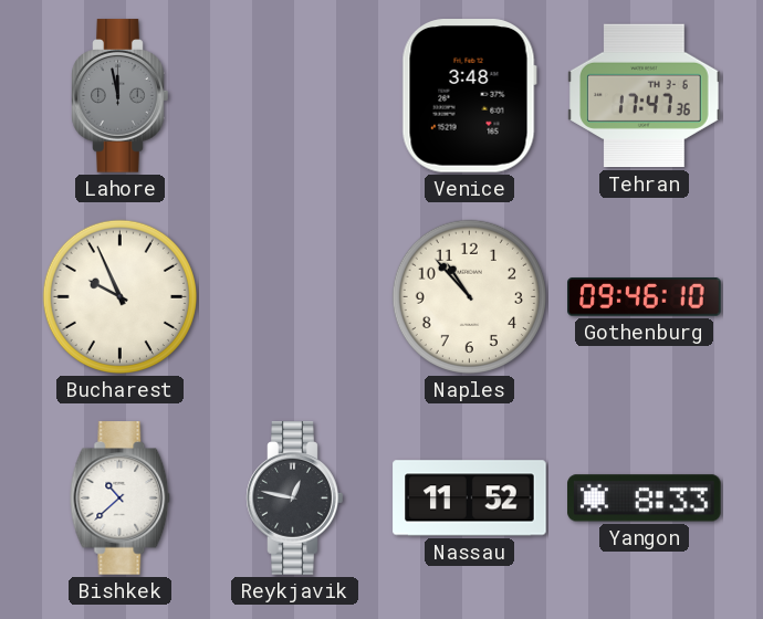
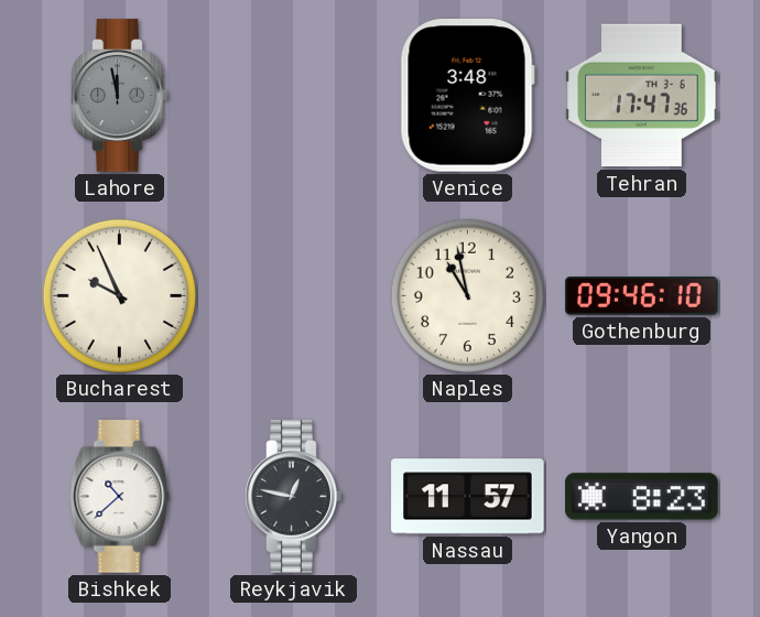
Naples: 10:53 -> 10:58
Nassau: 11:52 -> 11:57
Yangon: 8:33 -> 8:23
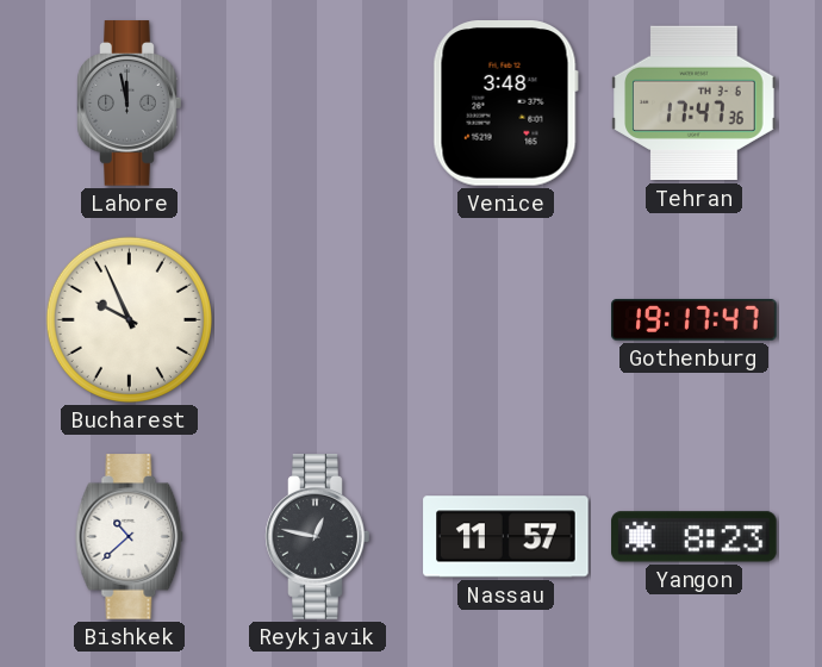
Naples: 10:58 -> none
Gothenburg: 09:46 -> 19:17
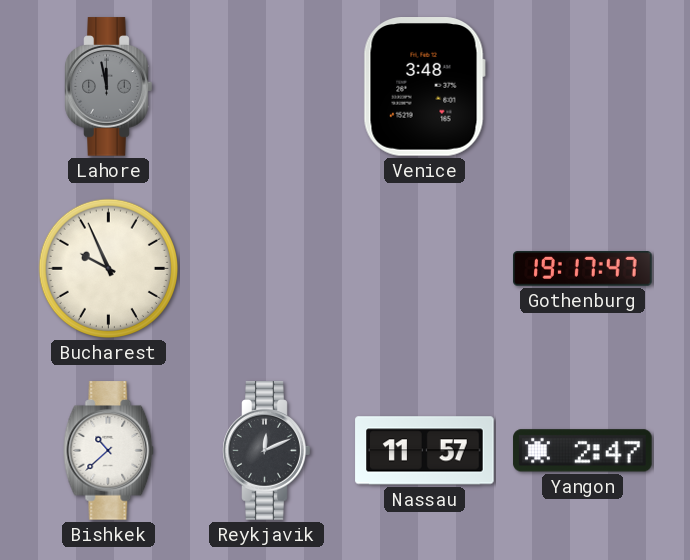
Tehran: 17:47 -> none
Reykjavik: 12:47 -> 12:11
Yangon: 8:23 -> 2:47
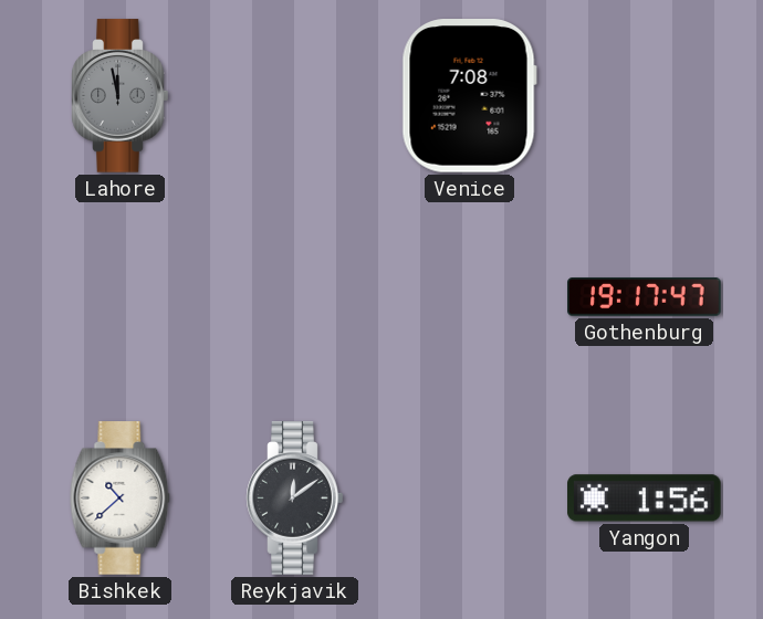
Venice: 3:48 -> 7:08
Bucharest: 9:56 -> none
Reykjavik: 12:11 -> 12:09
Nassau: 11:57 -> none
Yangon: 2:47 -> 1:56
